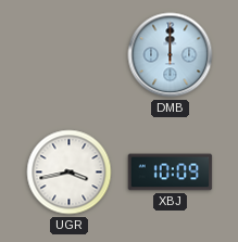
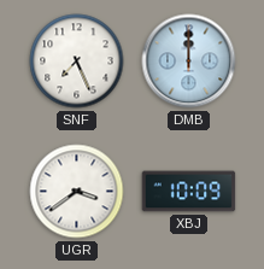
SNF: none -> 7:26
UGR: 3:43 -> 3:39
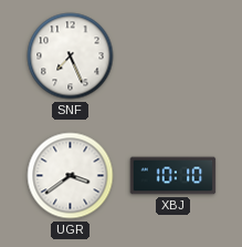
DMB: 12:00 -> none
XBJ: 10:09 -> 10:10
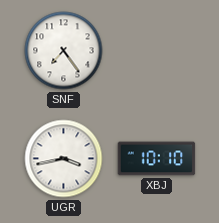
SNF: 7:26 -> 7:24
UGR: 3:39 -> 3:43
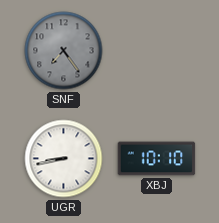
SNF dial: white -> grey
UGR: 3:43 -> 8:43
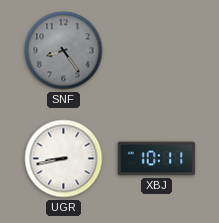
SNF: 7:24 -> 8:24
XBJ: 10:10 -> 10:11
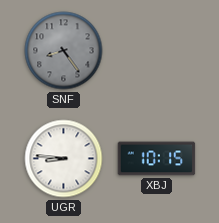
UGR: 8:43 -> 8:46
XBJ: 10:11 -> 10:15
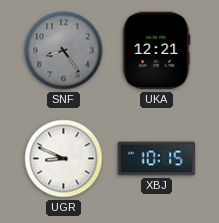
UKA: none -> 12:21
UGR: 8:46 -> 8:49
